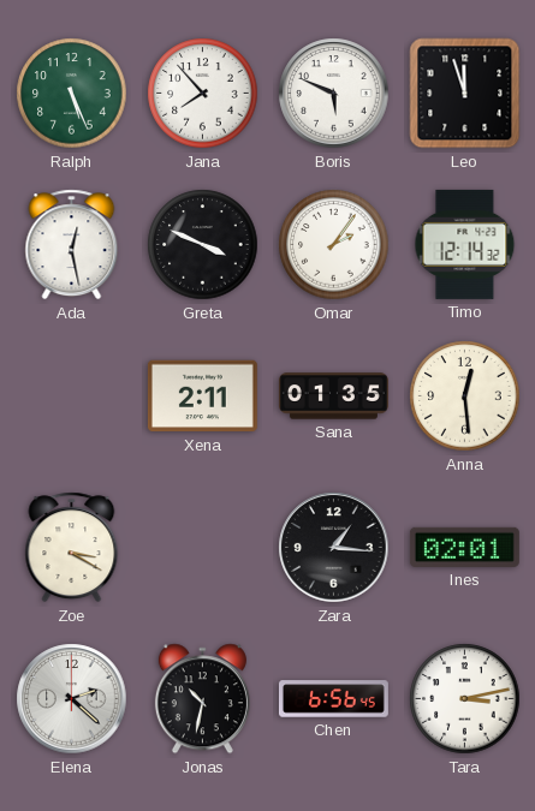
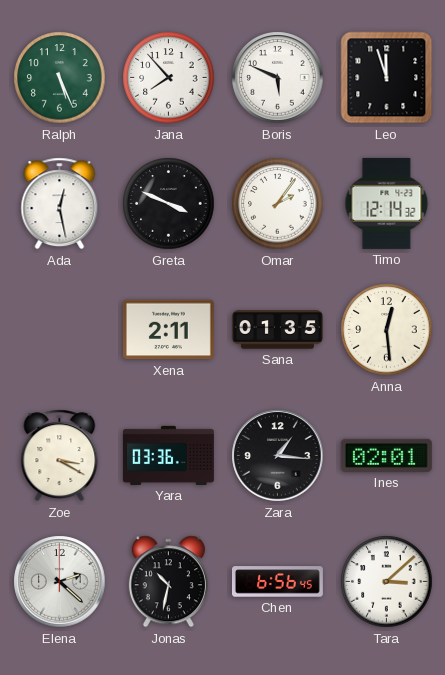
Yara: none -> 03:36
Tara: 3:13 -> 3:08
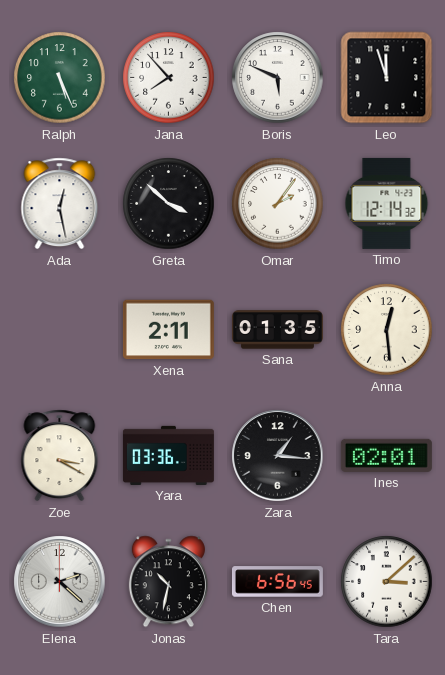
Greta: 3:49 -> 3:52
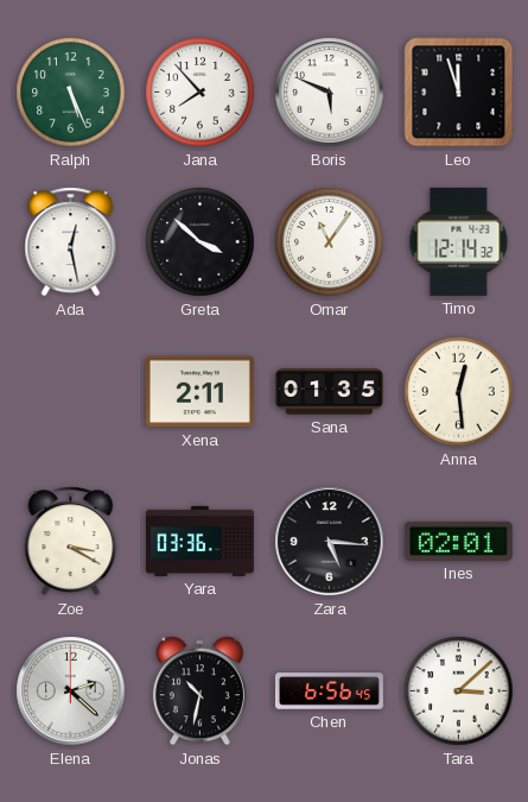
Omar: 2:06 -> 11:06
Zara: 1:16 -> 5:16
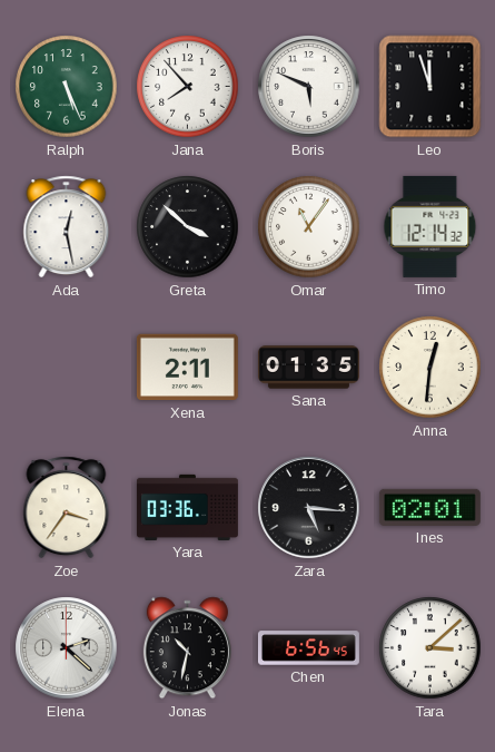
Anna: 12:29 -> 12:31
Zoe: 3:20 -> 3:36
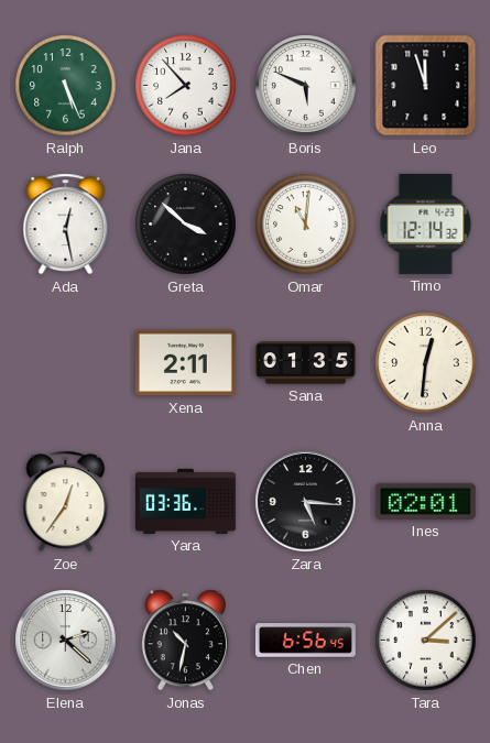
Omar: 11:06 -> 11:01
Zoe: 3:36 -> 12:36
